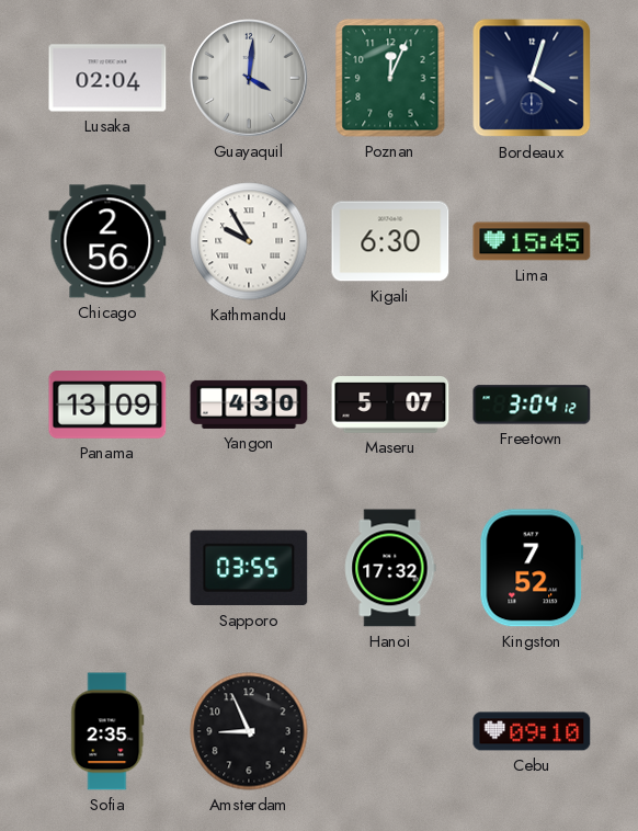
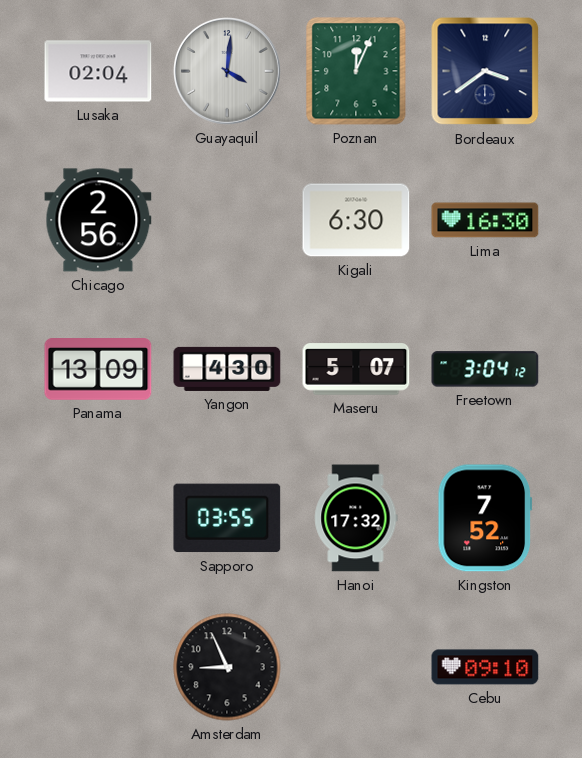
Bordeaux: 4:03 -> 3:39
Kathmandu: 9:55 -> none
Lima: 15:45 -> 16:30
Sofia: 2:35 -> none
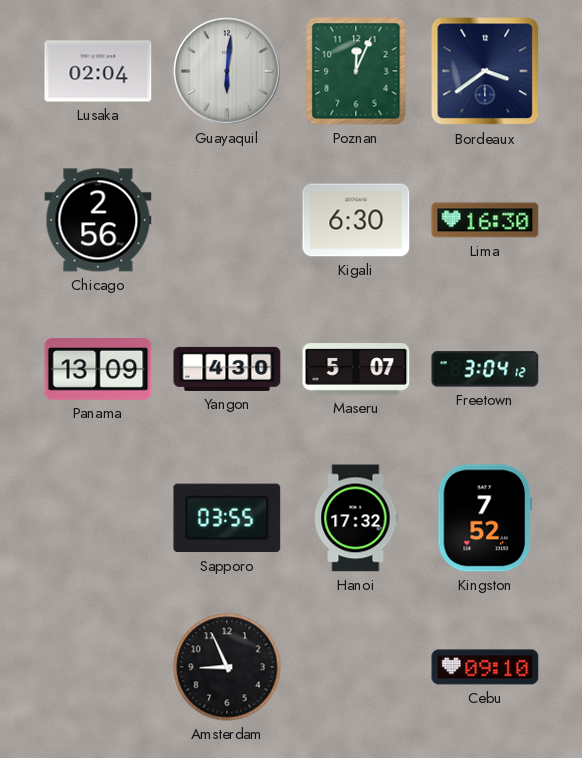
Guayaquil: 4:01 -> 6:01
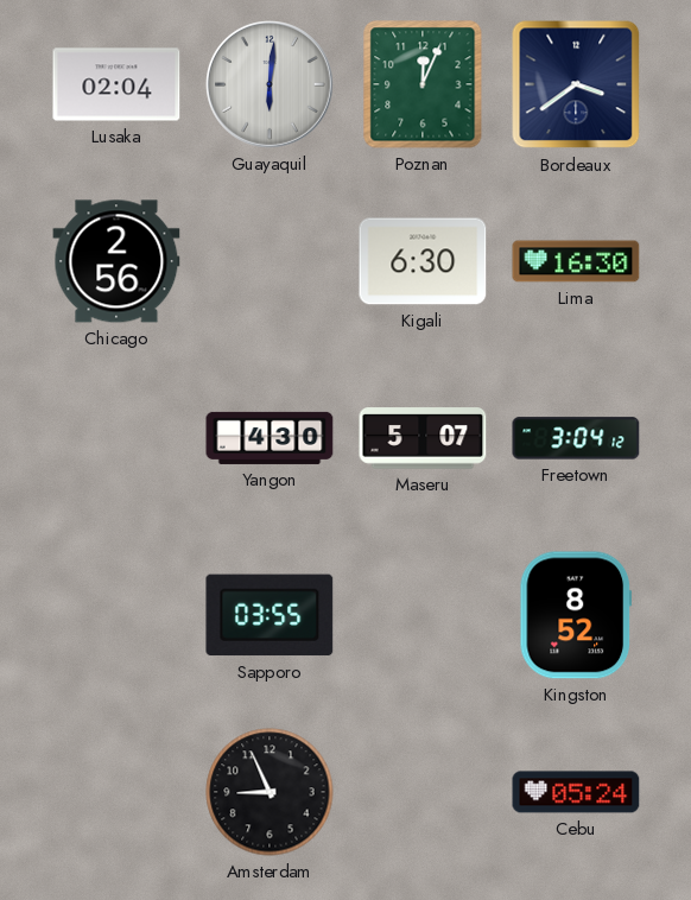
Panama: 13:09 -> none
Hanoi: 17:32 -> none
Kingston: 7:52 -> 8:52
Cebu: 09:10 -> 05:24
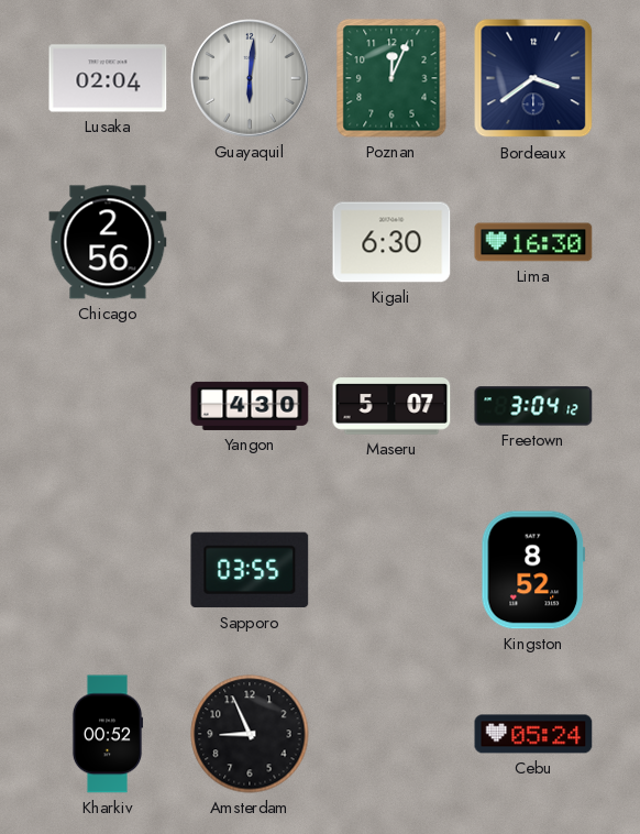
Kharkiv: none -> 00:52
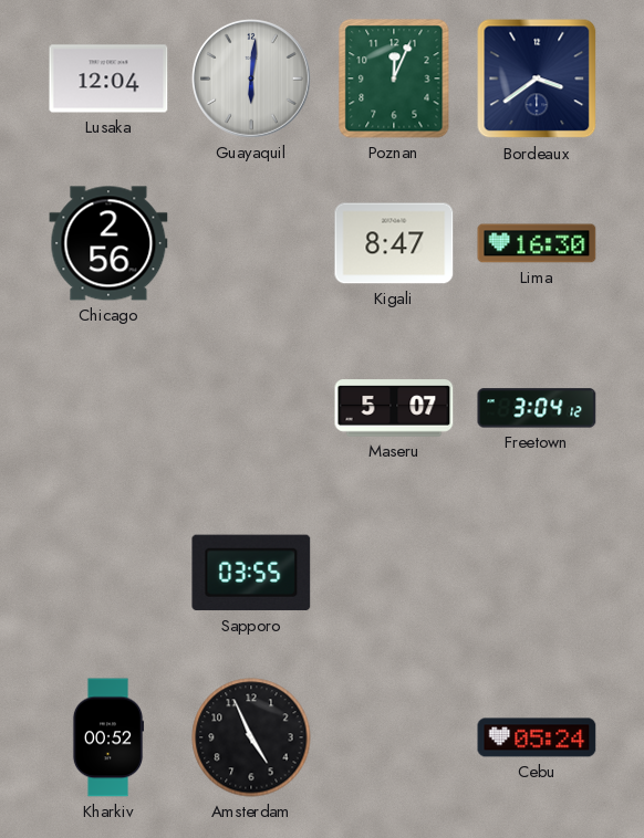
Lusaka: 02:04 -> 12:04
Kigali: 6:30 -> 8:47
Yangon: 4:30 -> none
Kingston: 8:52 -> none
Amsterdam: 8:56 -> 4:56
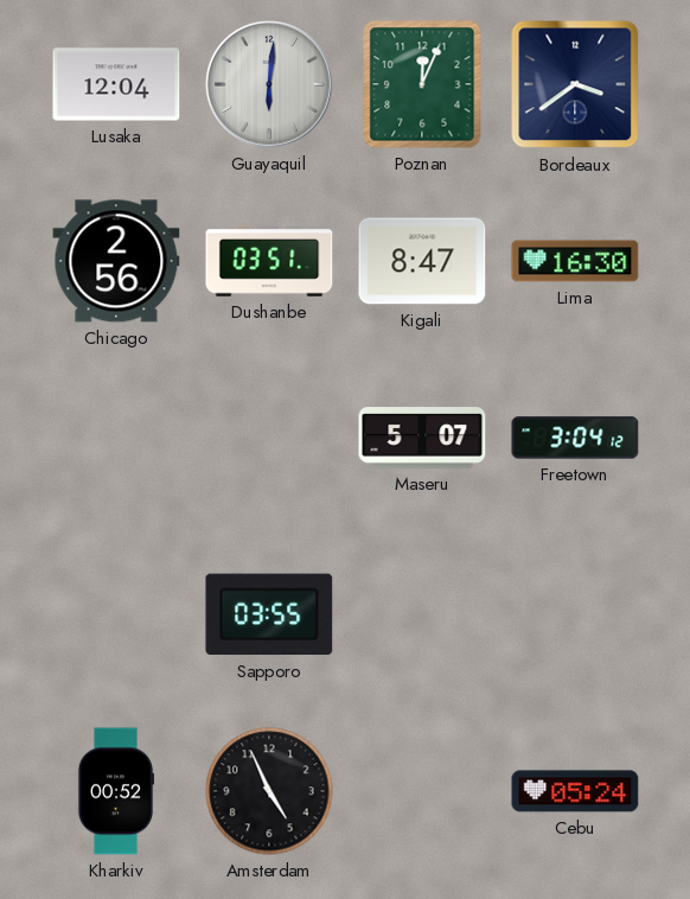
Dushanbe: none -> 03:51
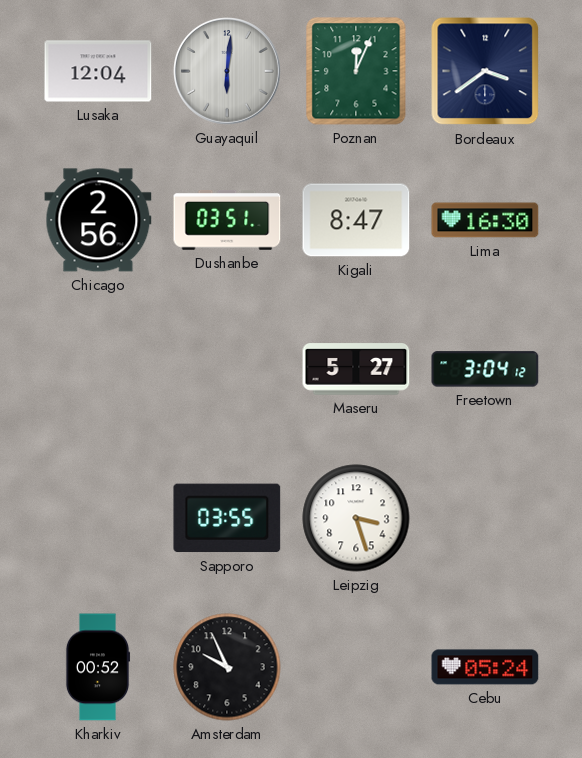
Maseru: 5:07 -> 5:27
Leipzig: none -> 3:27
Amsterdam: 4:56 -> 9:56
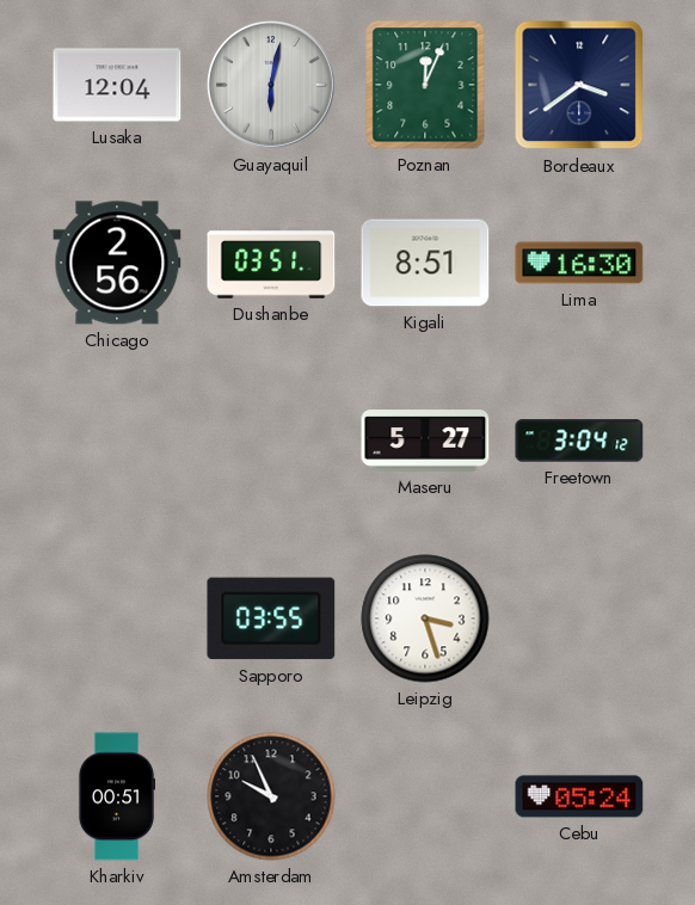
Guayaquil: 6:01 -> 6:02
Kigali: 8:47 -> 8:51
Kharkiv: 00:52 -> 00:51
